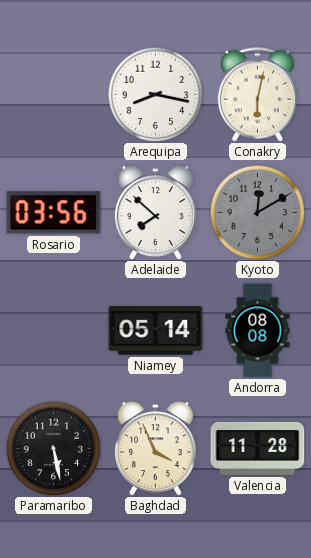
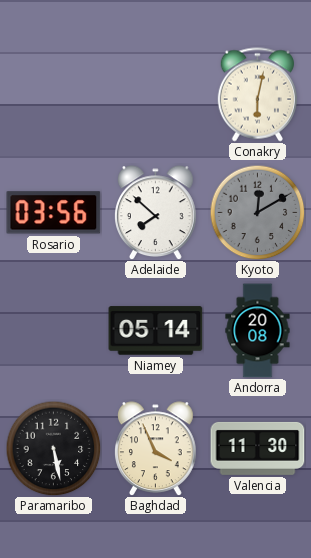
Arequipa: 8:17 -> none
Andorra: 08:08 -> 20:08
Valencia: 11:28 -> 11:30
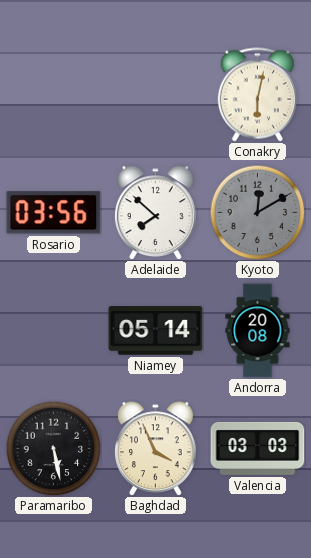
Valencia: 11:30 -> 03:03
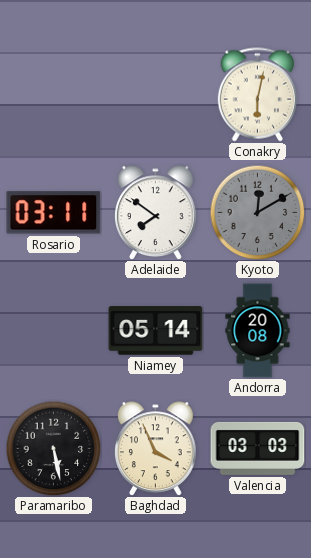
Rosario: 03:56 -> 03:11
Adelaide: 7:52 -> 7:51
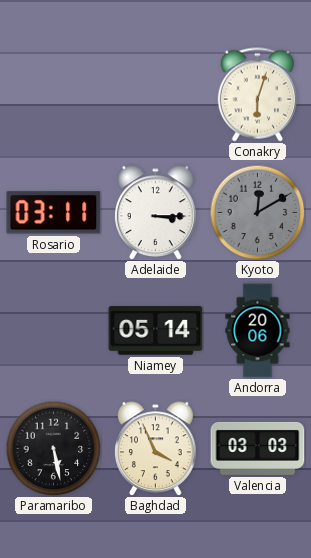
Conakry: 6:02 -> 6:03
Adelaide: 7:51 -> 3:15
Andorra: 20:08 -> 20:06
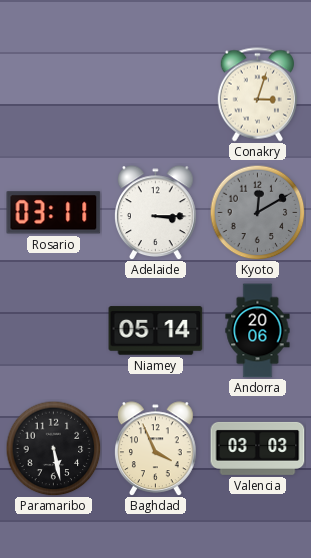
Conakry: 6:03 -> 3:03
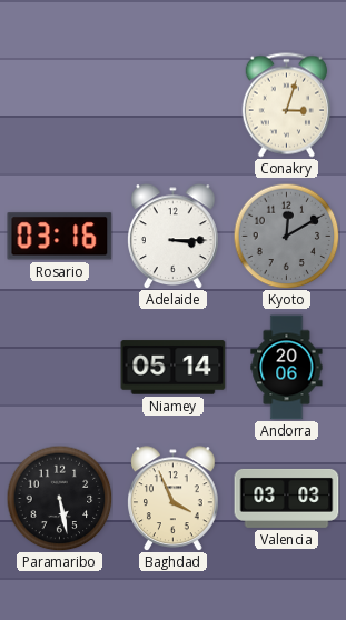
Rosario: 03:11 -> 03:16
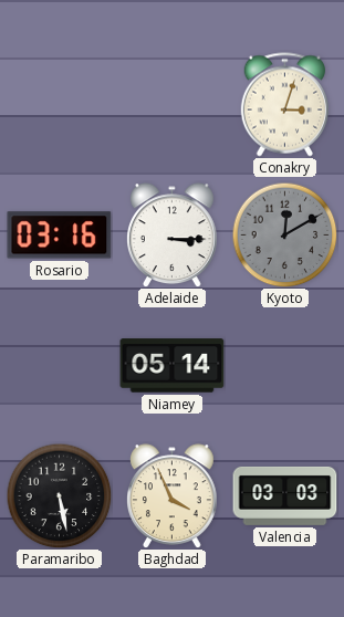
Andorra: 20:06 -> none
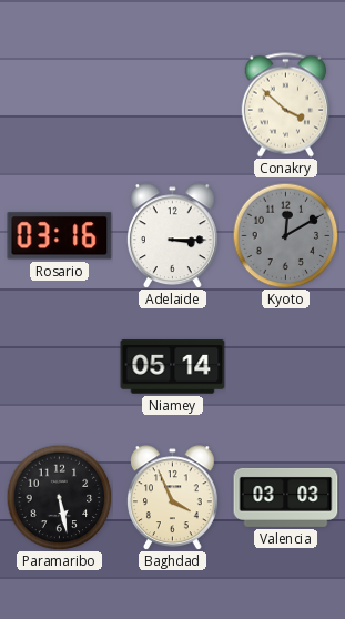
Conakry: 3:03 -> 3:52
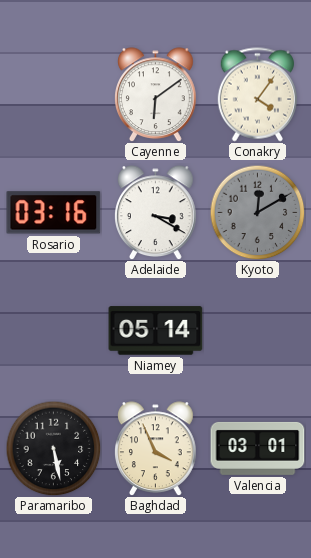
Cayenne: none -> 6:09
Conakry: 3:52 -> 4:06
Adelaide: 3:15 -> 3:20
Valencia: 03:03 -> 03:01
